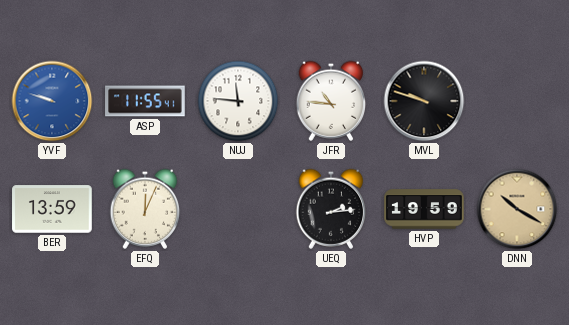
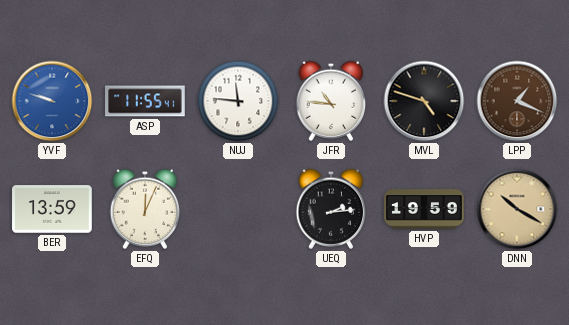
MVL: 9:48 -> 4:48
LPP: none -> 1:19
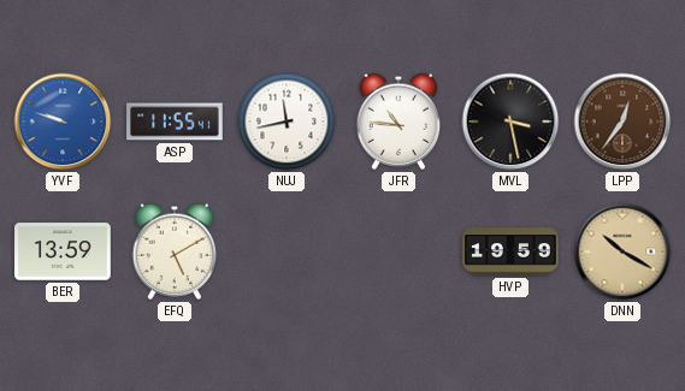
NUJ: 11:46 -> 11:43
MVL: 4:48 -> 3:28
LPP: 1:19 -> 12:36
EFQ: 12:04 -> 5:10
UEQ: 2:14 -> none
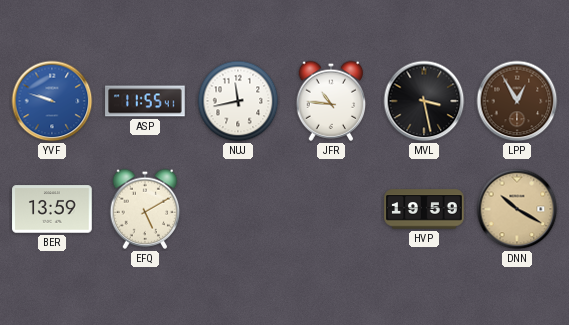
LPP: 12:36 -> 12:55
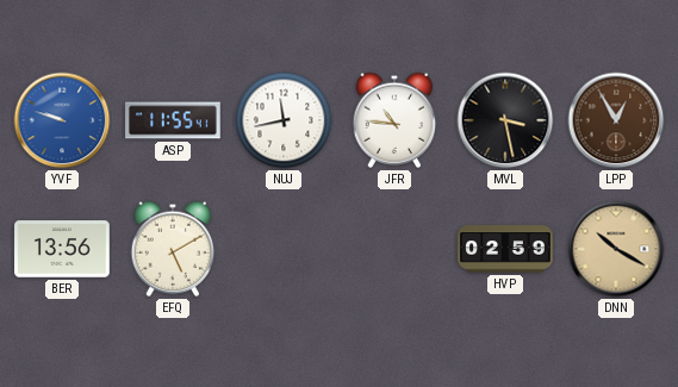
BER: 13:59 -> 13:56
HVP: 19:59 -> 02:59
